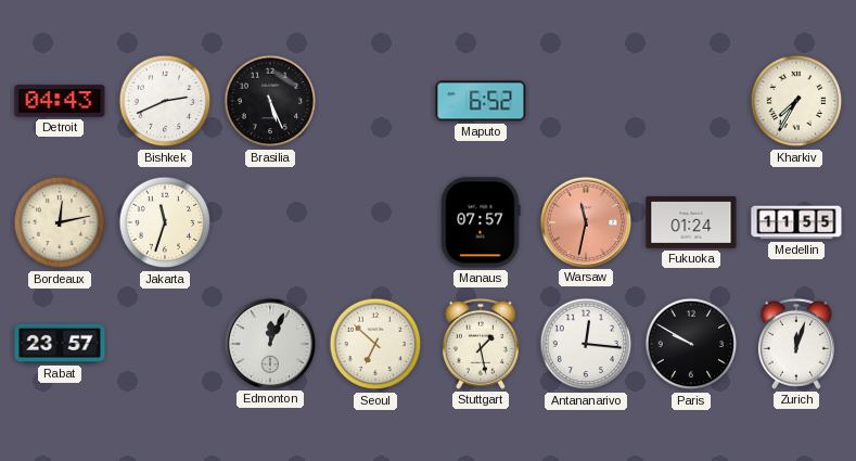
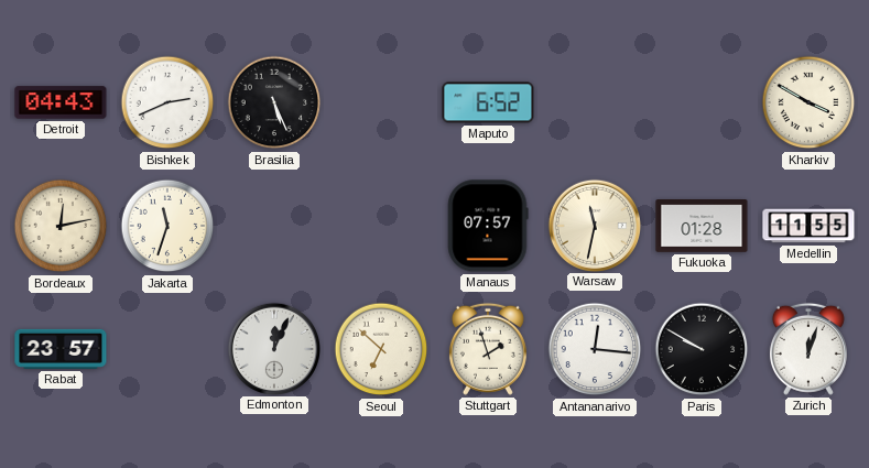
Kharkiv: 7:35 -> 3:50
Warsaw dial: salmon -> cream
Fukuoka: 01:24 -> 01:28
Stuttgart: 1:28 -> 1:57
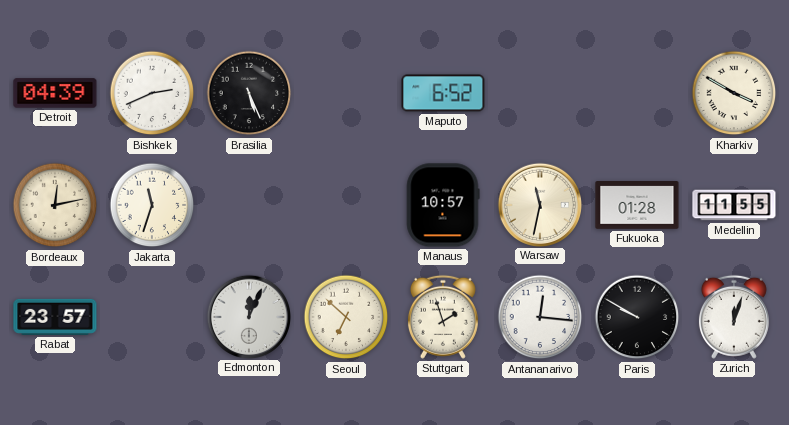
Detroit: 04:43 -> 04:39
Manaus: 07:57 -> 10:57
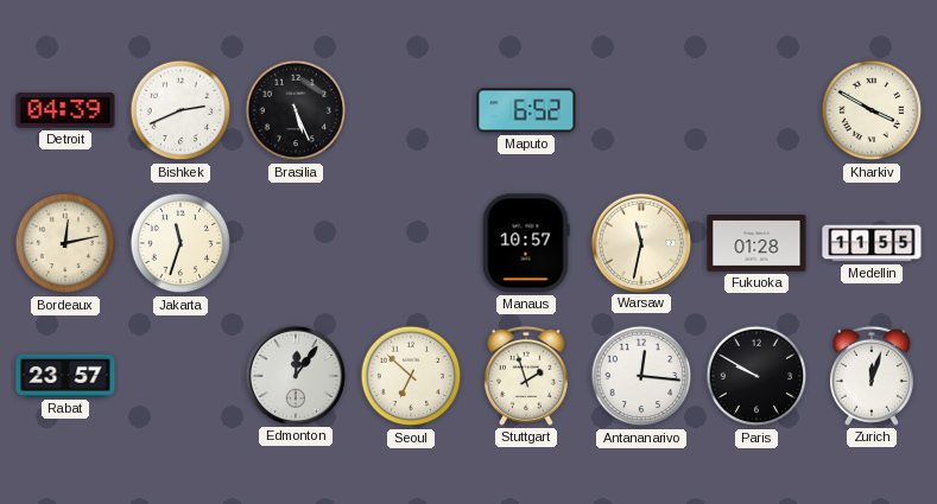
Edmonton: 12:04 -> 12:06
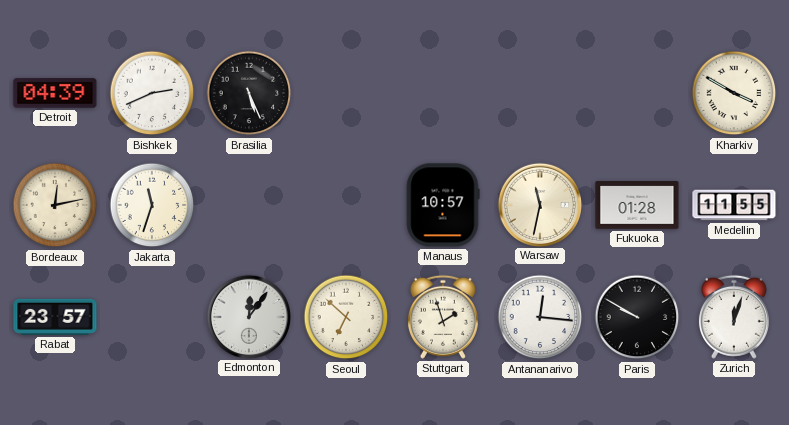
Maputo: 6:52 -> none
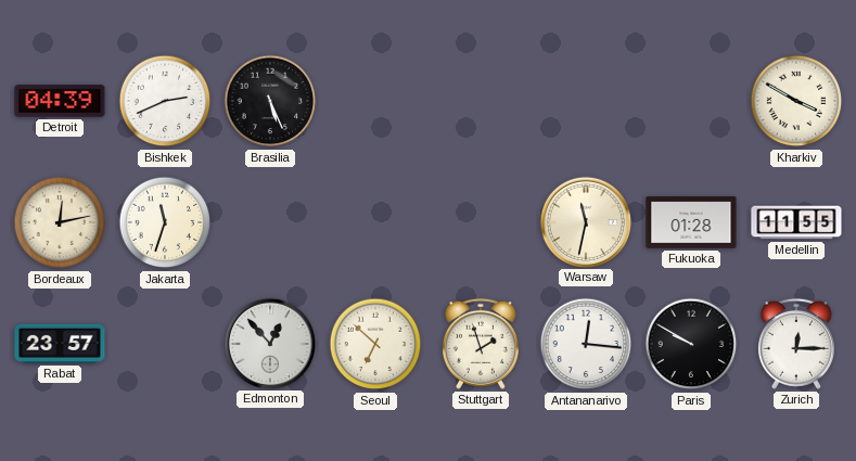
Manaus: 10:57 -> none
Edmonton: 12:06 -> 12:53
Zurich: 12:03 -> 12:15
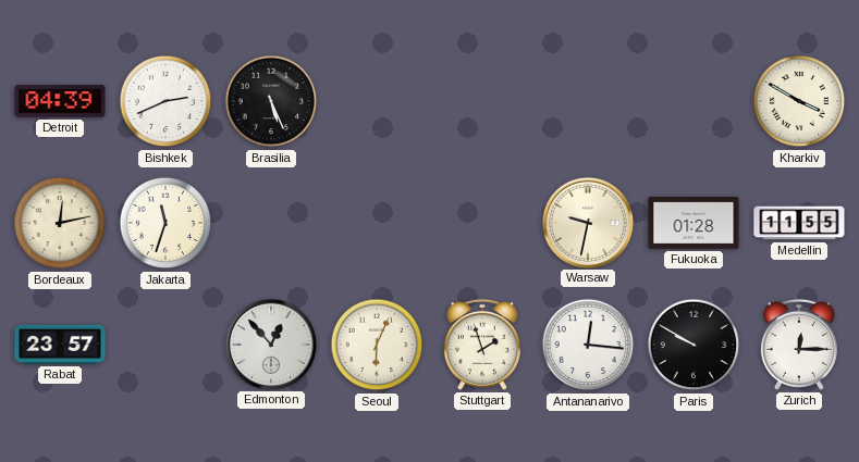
Warsaw: 11:32 -> 9:32
Seoul: 6:52 -> 6:04
